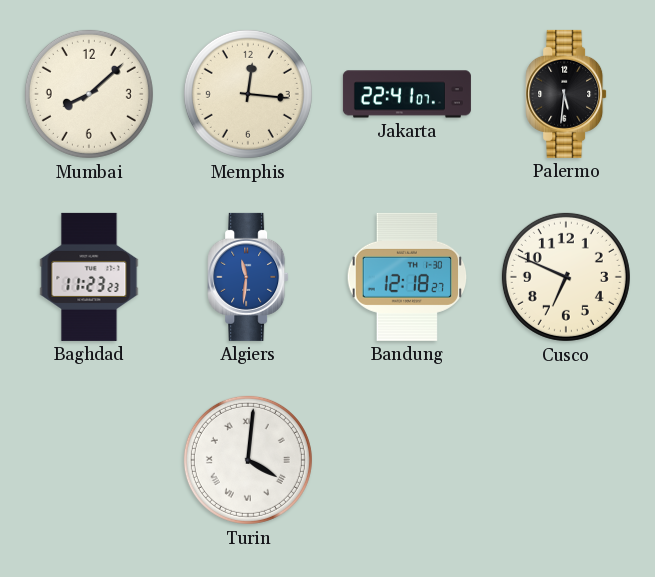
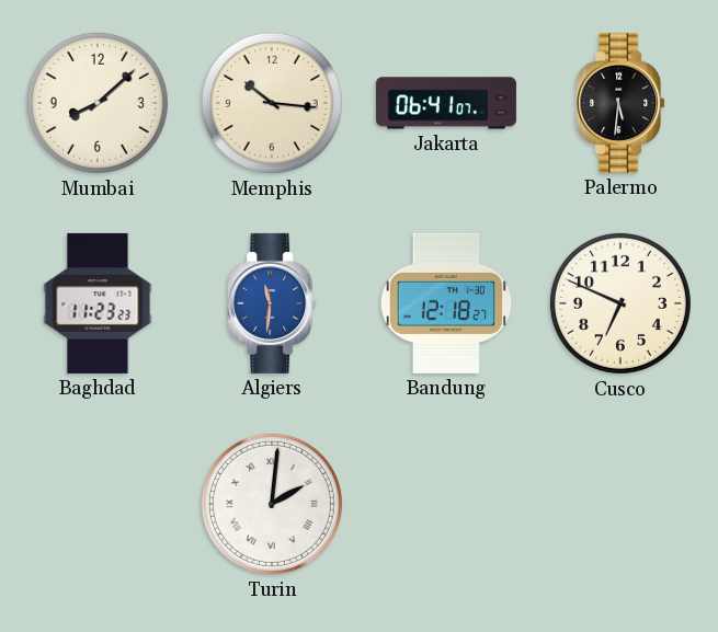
Memphis: 12:16 -> 10:16
Jakarta: 22:41 -> 06:41
Turin: 4:01 -> 2:01
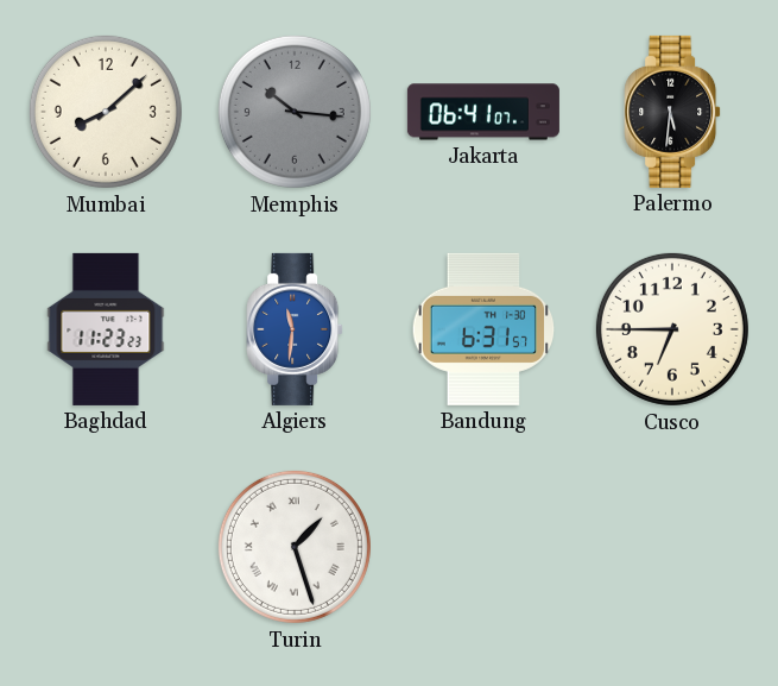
Memphis dial: cream -> grey
Bandung: 12:18 -> 6:31
Cusco: 6:49 -> 6:45
Turin: 2:01 -> 1:27
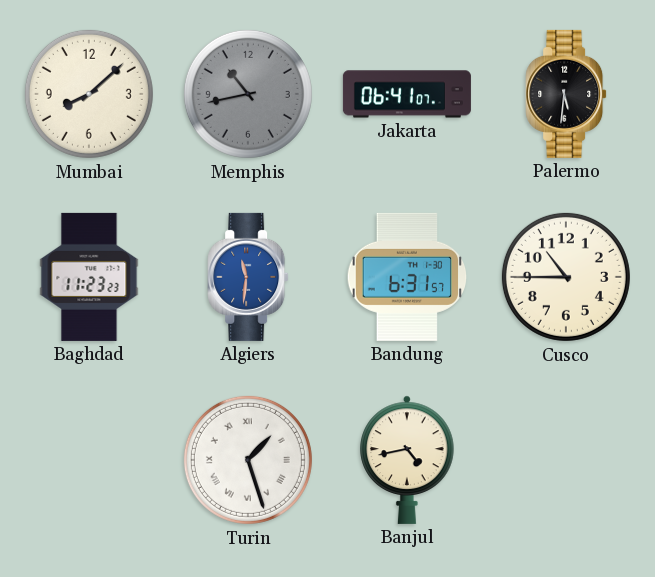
Memphis: 10:16 -> 10:43
Cusco: 6:45 -> 10:45
Banjul: none -> 4:43
